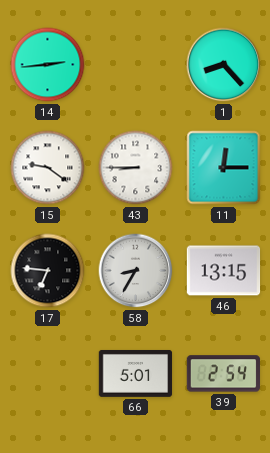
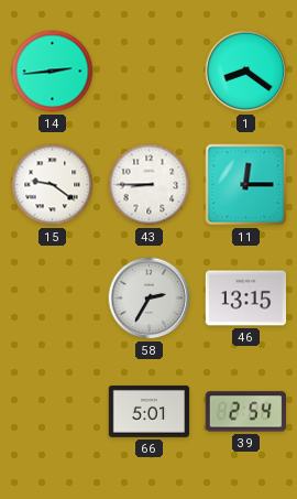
1: 8:23 -> 8:21
17: 6:46 -> none
58: 8:35 -> 2:35
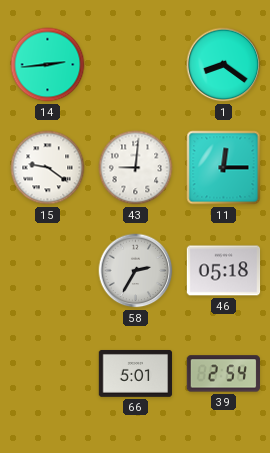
43: 8:45 -> 9:01
46: 13:15 -> 05:18
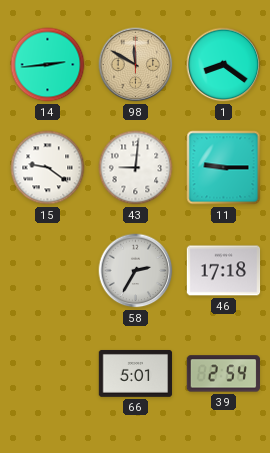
98: none -> 11:50
11: 12:15 -> 9:15
46: 05:18 -> 17:18
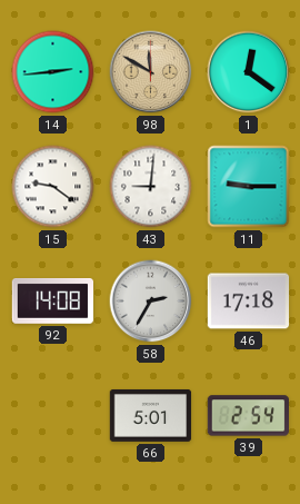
1: 8:21 -> 12:21
92: none -> 14:08
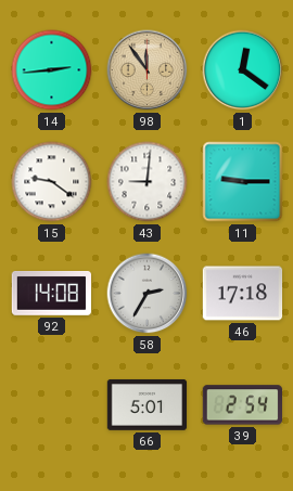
98: 11:50 -> 11:54
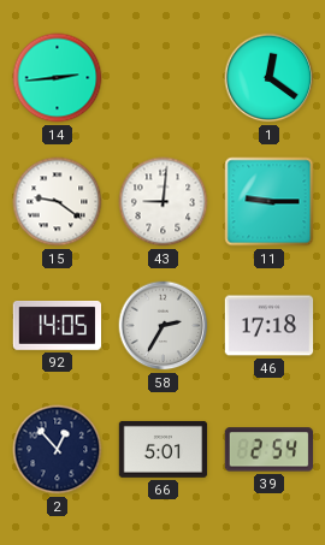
98: 11:54 -> none
92: 14:08 -> 14:05
2: none -> 12:53
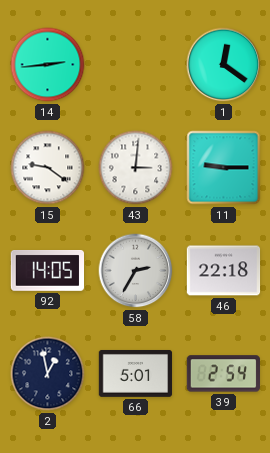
43: 9:01 -> 3:01
46: 17:18 -> 22:18
2: 12:53 -> 12:58
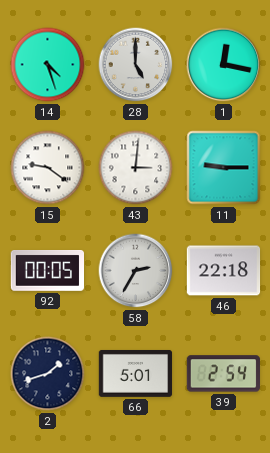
14: 2:44 -> 4:27
28: none -> 5:00
1: 12:21 -> 12:17
92: 14:05 -> 00:05
2: 12:58 -> 1:42
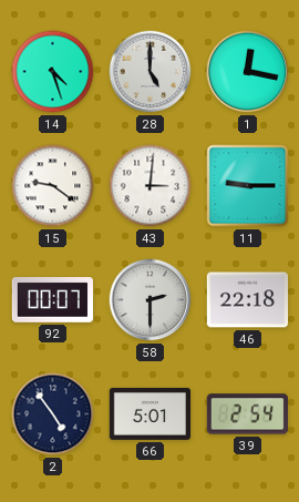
92: 00:05 -> 00:07
58: 2:35 -> 2:30
2: 1:42 -> 4:54
